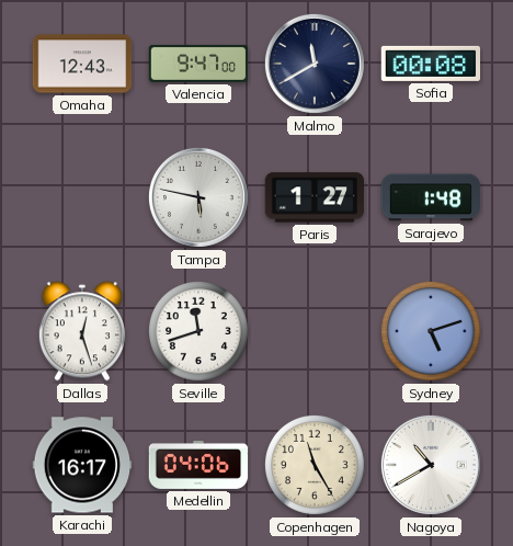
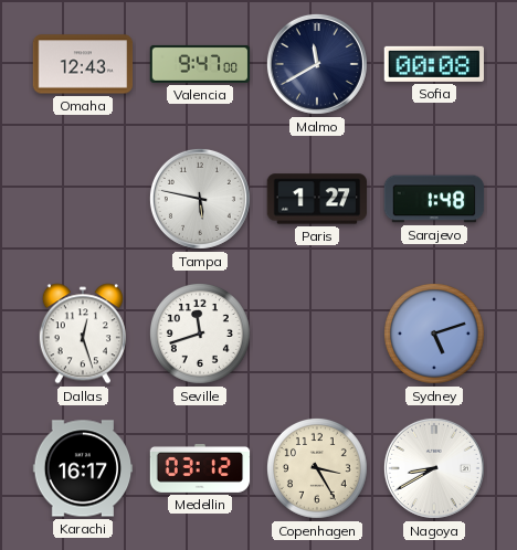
Medellin: 04:06 -> 03:12
Copenhagen: 11:25 -> 3:25
Nagoya: 10:40 -> 8:40
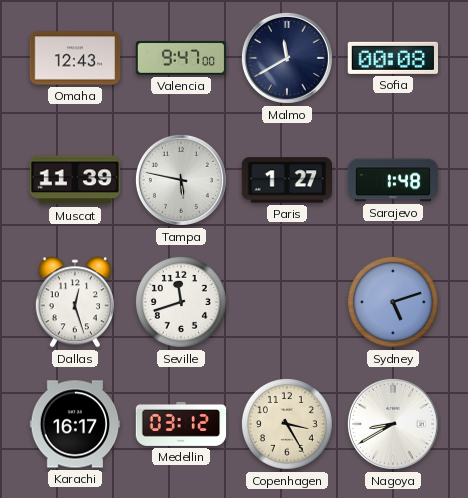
Muscat: none -> 11:39
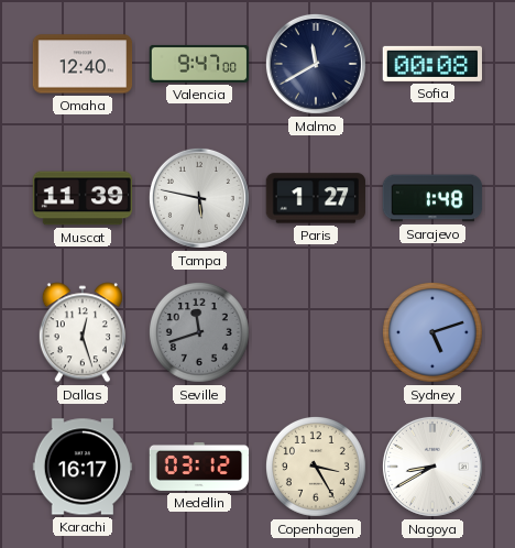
Omaha: 12:43 -> 12:40
Seville dial: white -> grey
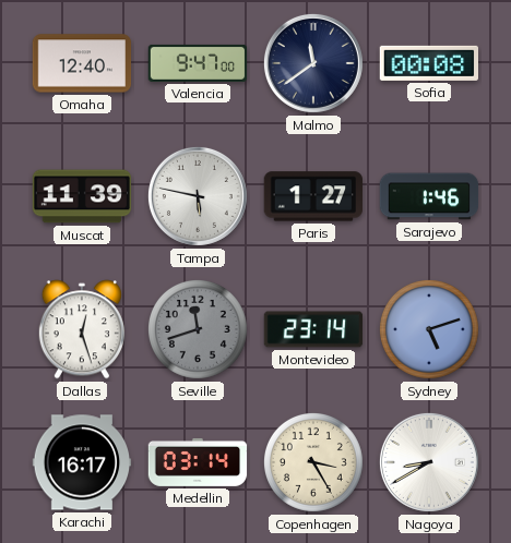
Malmo: 11:40 -> 11:39
Sarajevo: 1:48 -> 1:46
Montevideo: none -> 23:14
Medellin: 03:12 -> 03:14
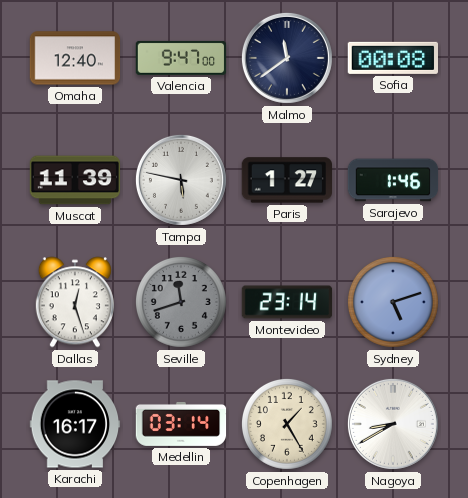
Copenhagen: 3:25 -> 1:25
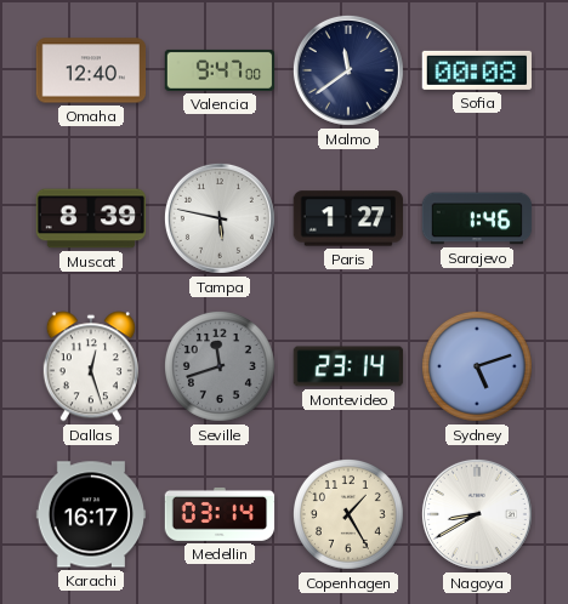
Muscat: 11:39 -> 8:39
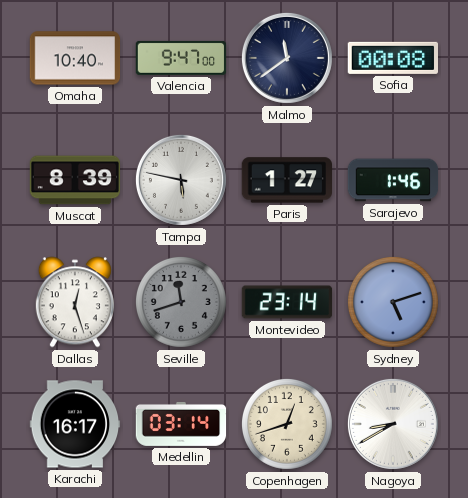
Omaha: 12:40 -> 10:40
Copenhagen: 1:25 -> 12:42
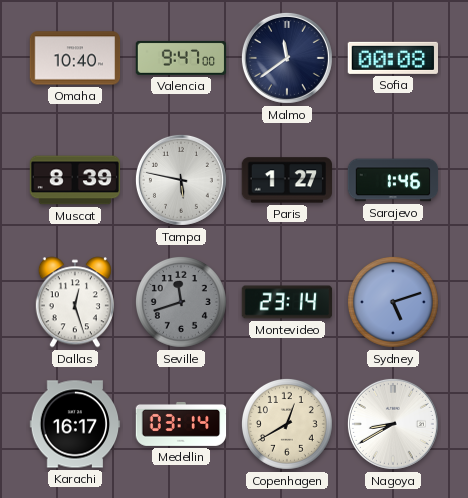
Copenhagen: 12:42 -> 12:40
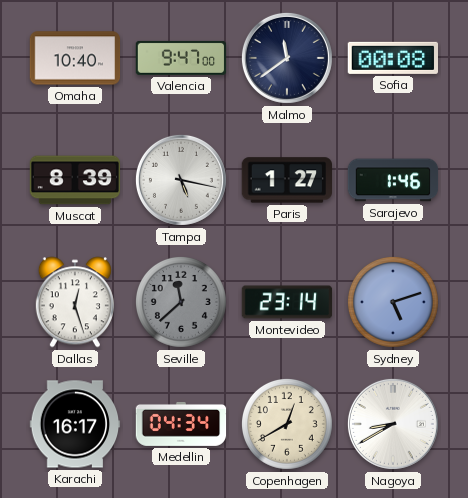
Tampa: 5:47 -> 5:17
Seville: 11:42 -> 11:38
Medellin: 03:14 -> 04:34
